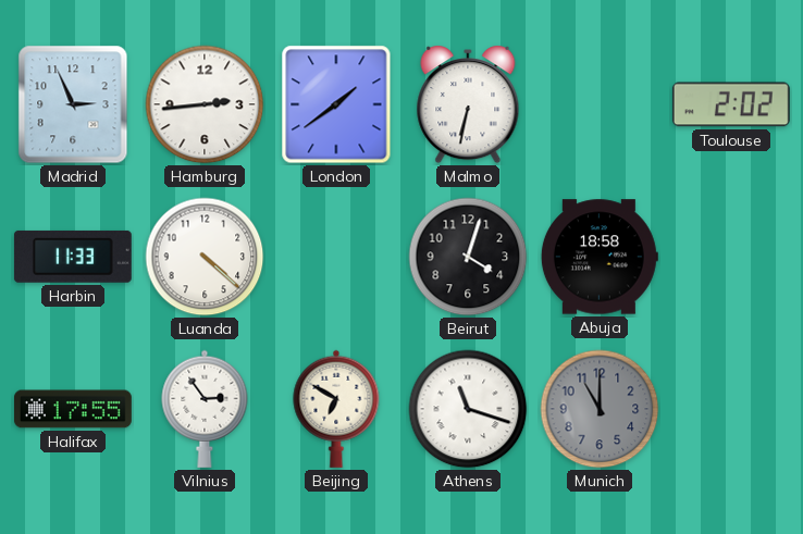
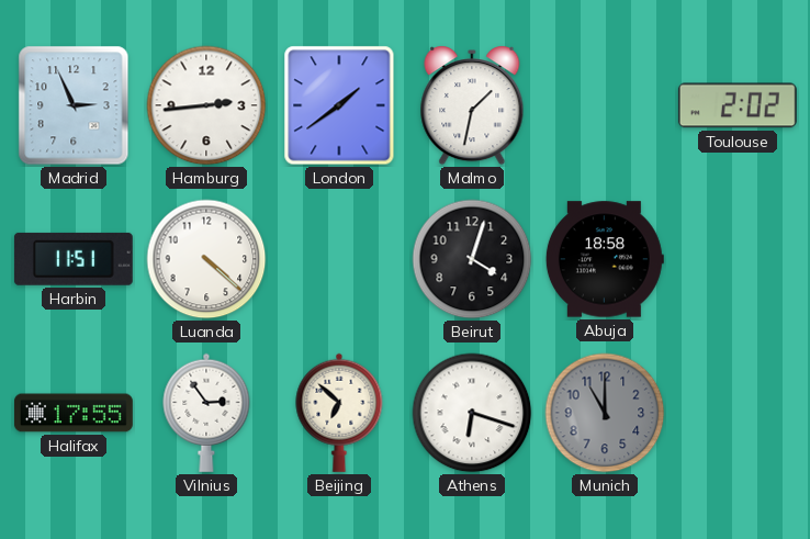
Malmo: 6:32 -> 1:32
Harbin: 11:33 -> 11:51
Beijing: 6:50 -> 6:52
Athens: 11:18 -> 6:18
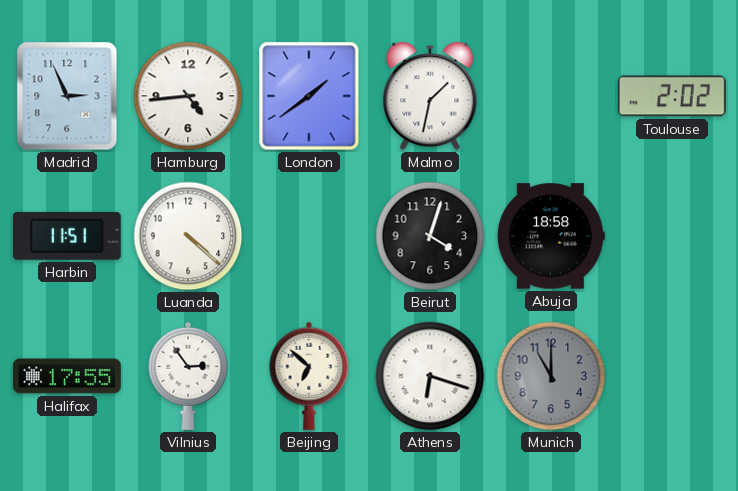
Hamburg: 2:44 -> 4:44
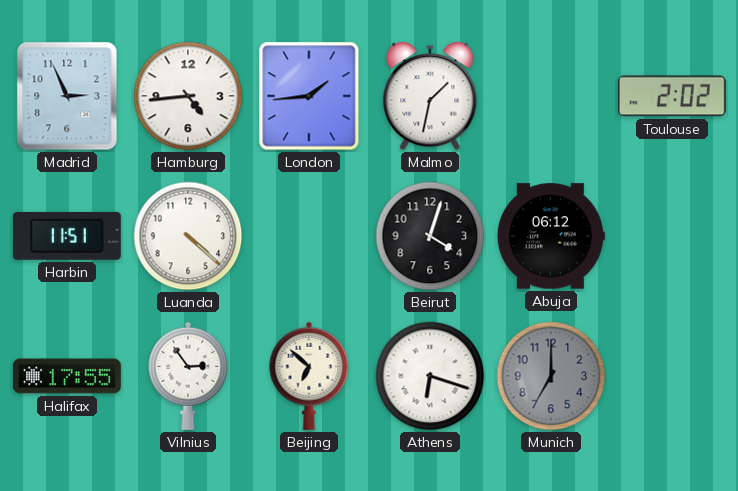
London: 1:39 -> 1:44
Abuja: 18:58 -> 06:12
Munich: 11:00 -> 7:00
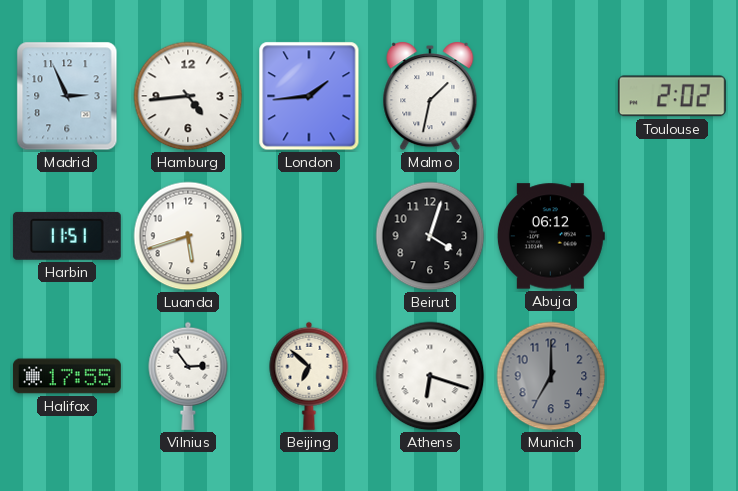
Luanda: 4:22 -> 5:42
